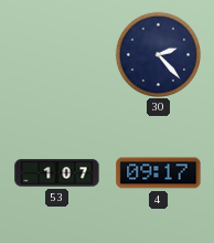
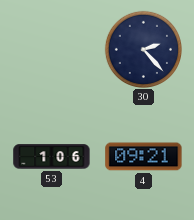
53: 1:07 -> 1:06
4: 09:17 -> 09:21
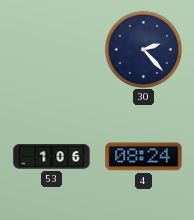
4: 09:21 -> 08:24
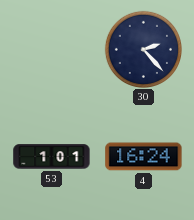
53: 1:06 -> 1:01
4: 08:24 -> 16:24
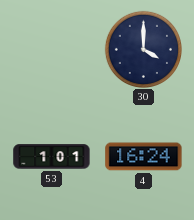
30: 2:23 -> 4:00
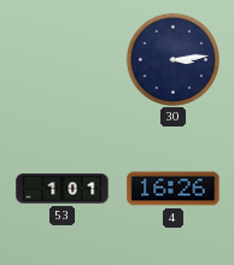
30: 4:00 -> 3:14
4: 16:24 -> 16:26
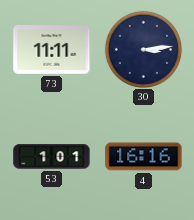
73: none -> 11:11
4: 16:26 -> 16:16
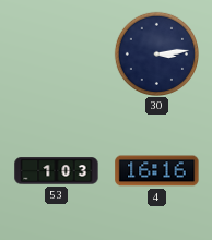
73: 11:11 -> none
53: 1:01 -> 1:03
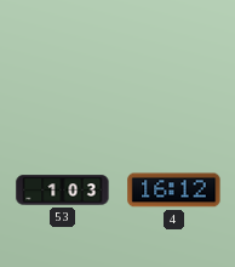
30: 3:14 -> none
4: 16:16 -> 16:12
